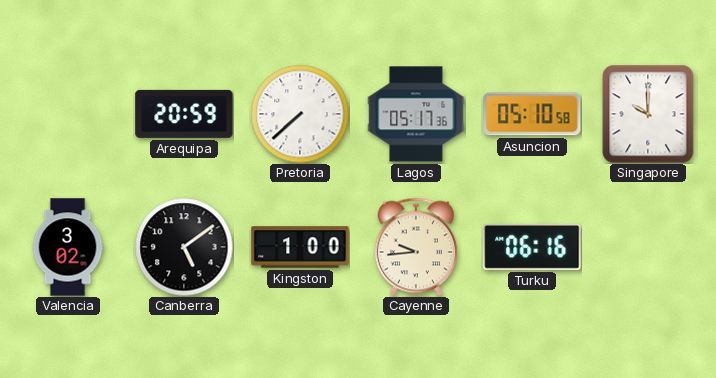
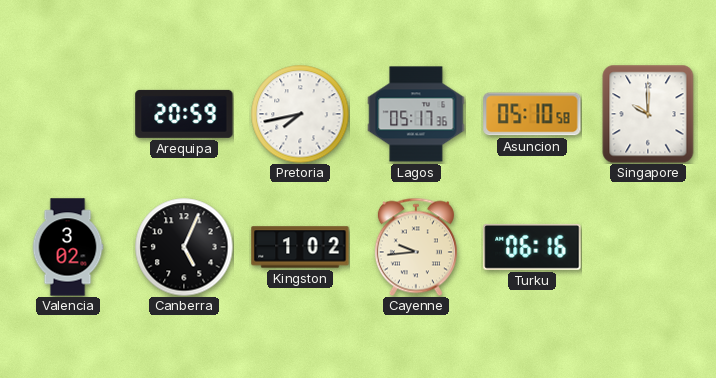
Pretoria: 7:38 -> 7:43
Canberra: 5:09 -> 5:04
Kingston: 1:00 -> 1:02
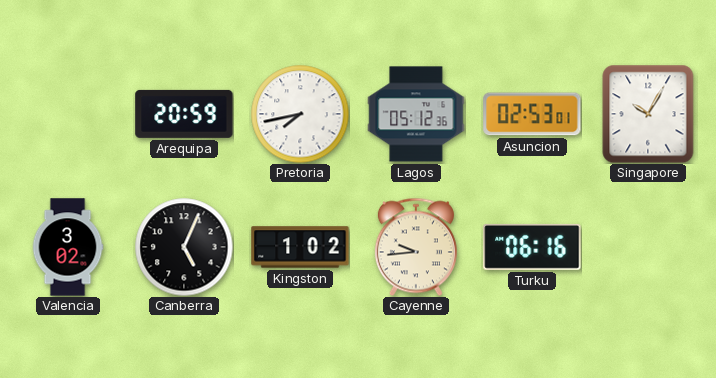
Lagos: 05:17 -> 05:12
Asuncion: 05:10 -> 02:53
Singapore: 10:00 -> 10:05
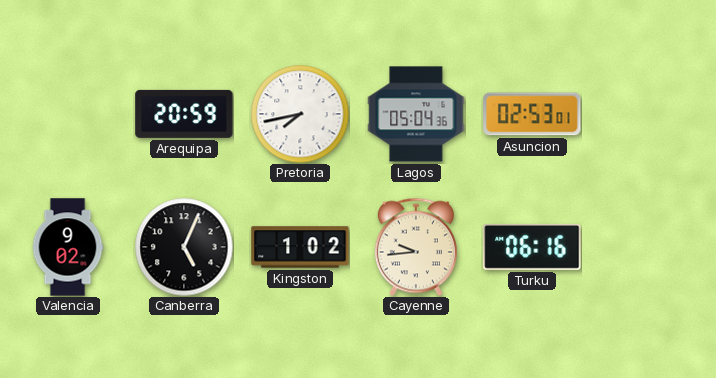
Lagos: 05:12 -> 05:04
Singapore: 10:05 -> none
Valencia: 3:02 -> 9:02
